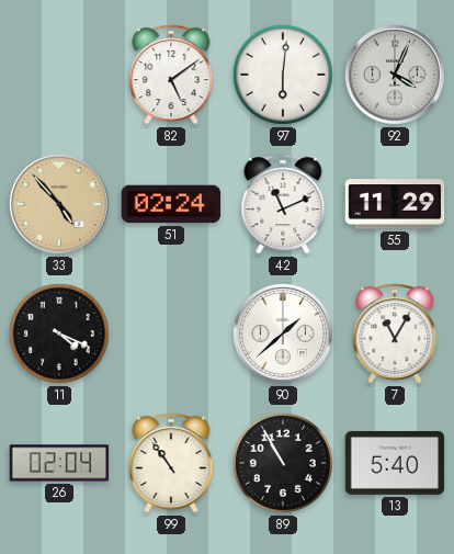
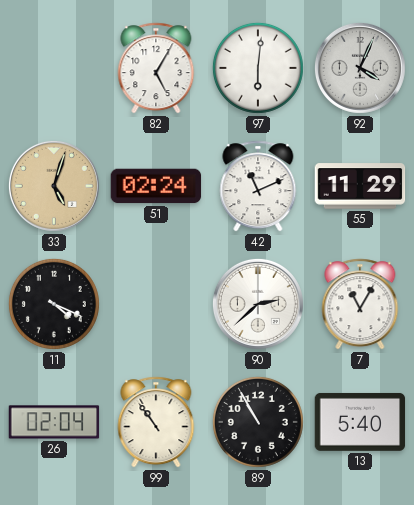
82: 5:09 -> 5:05
33: 4:53 -> 5:03
90: 1:38 -> 2:38
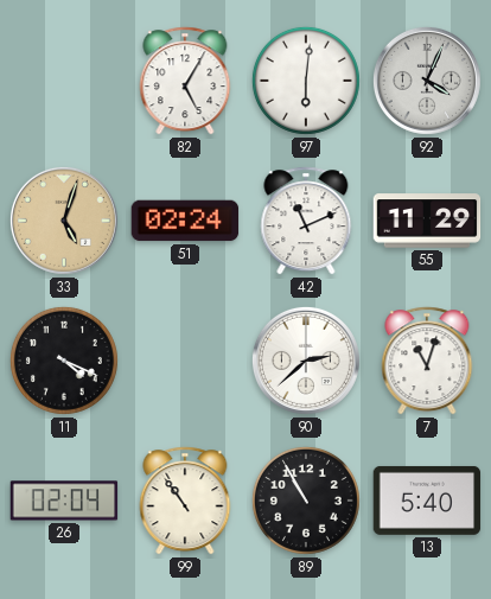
7: 11:05 -> 11:03
